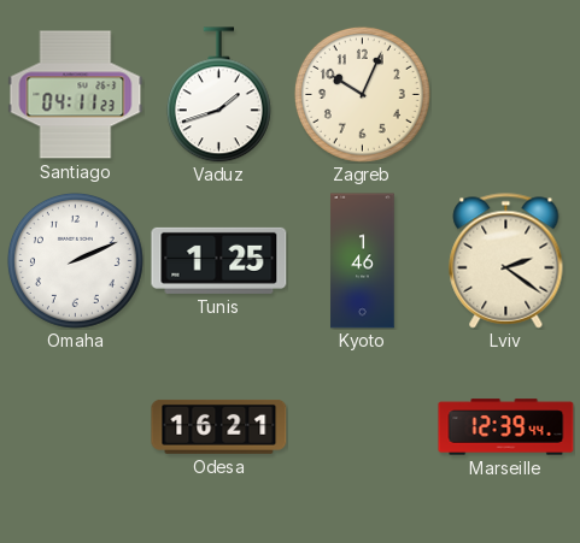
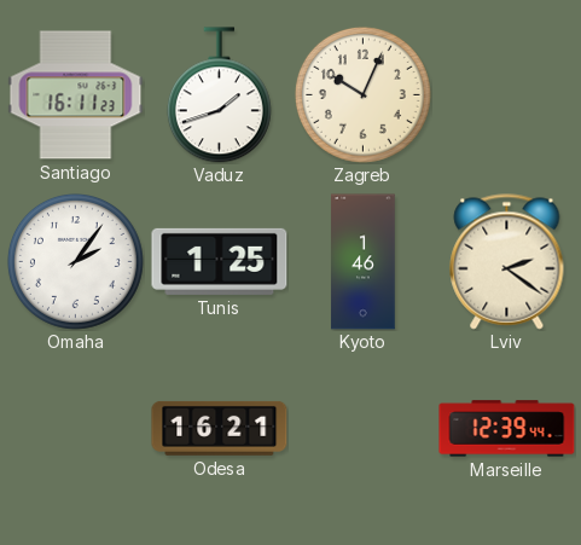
Santiago: 04:11 -> 16:11
Omaha: 2:11 -> 2:06
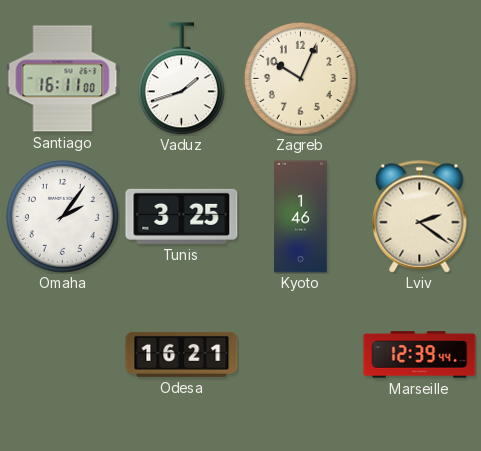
Santiago: 16:11:23 -> 16:11:00
Tunis: 1:25 -> 3:25
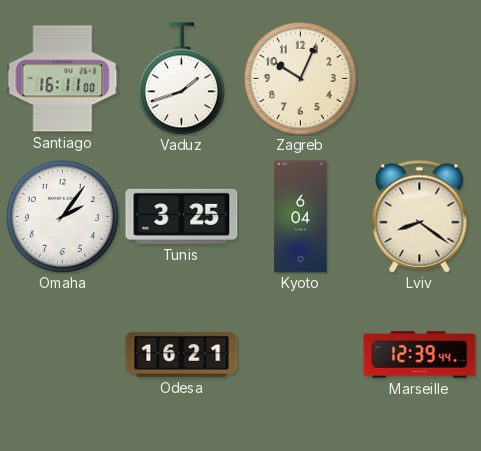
Kyoto: 1:46 -> 6:04
Lviv: 2:21 -> 8:21
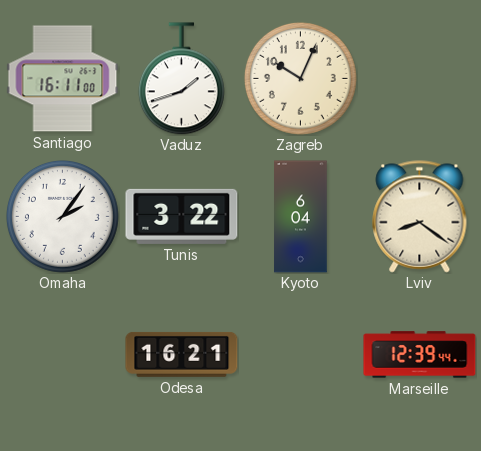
Tunis: 3:25 -> 3:22
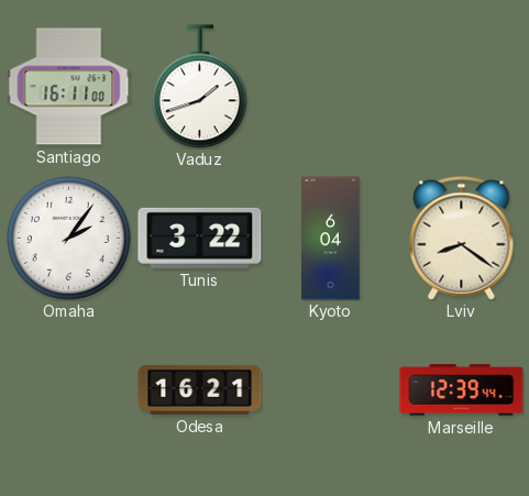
Zagreb: 10:04 -> none
